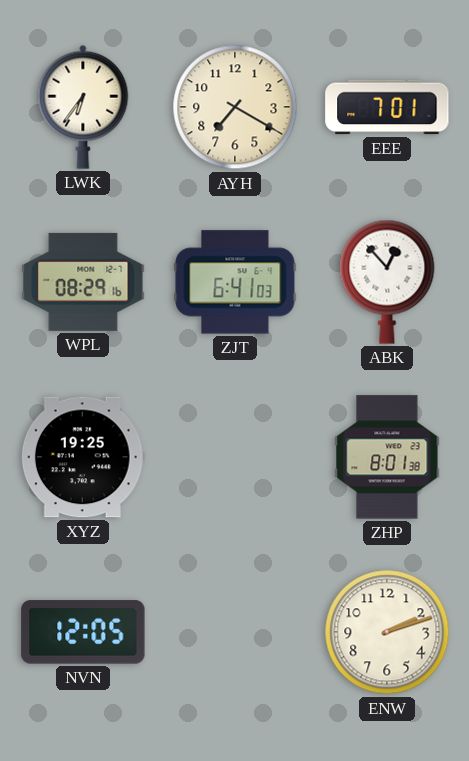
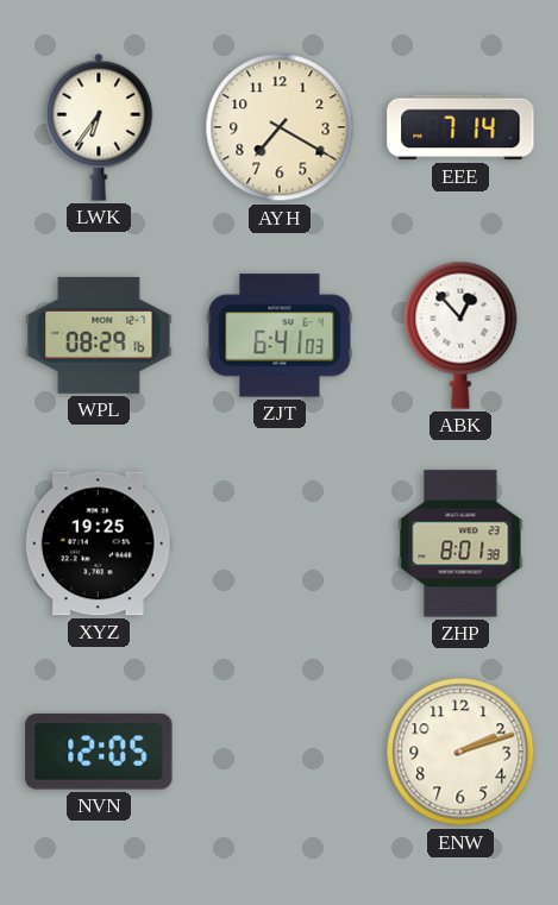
EEE: 7:01 -> 7:14
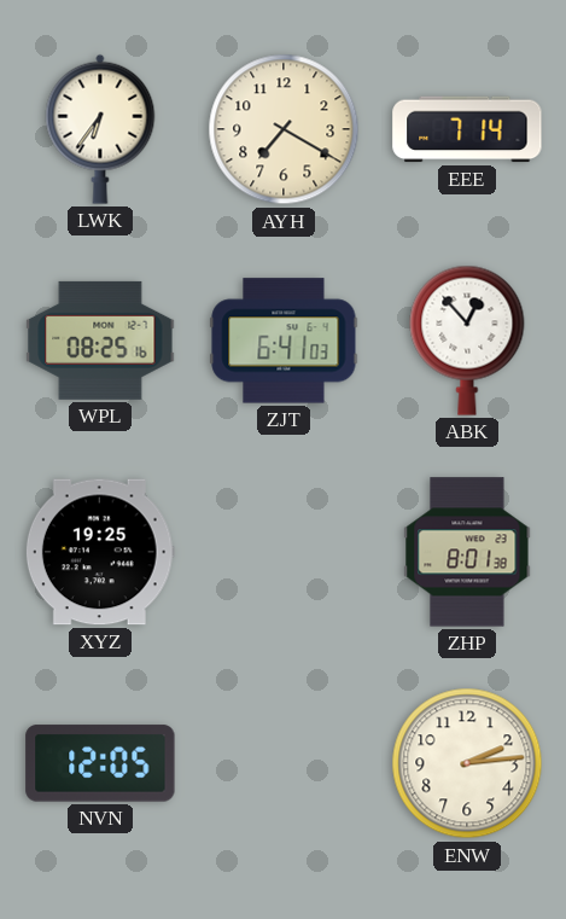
WPL: 08:29 -> 08:25
ENW: 2:12 -> 2:14
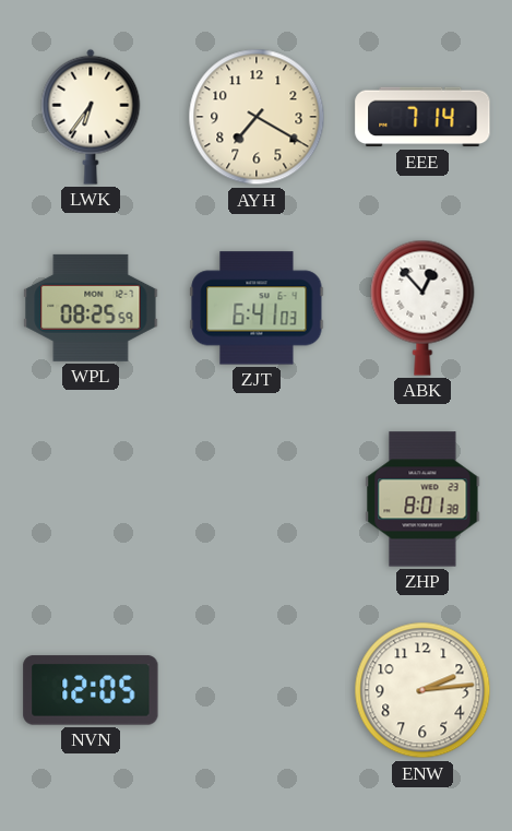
WPL: 08:25:16 -> 08:25:59
XYZ: 19:25 -> none
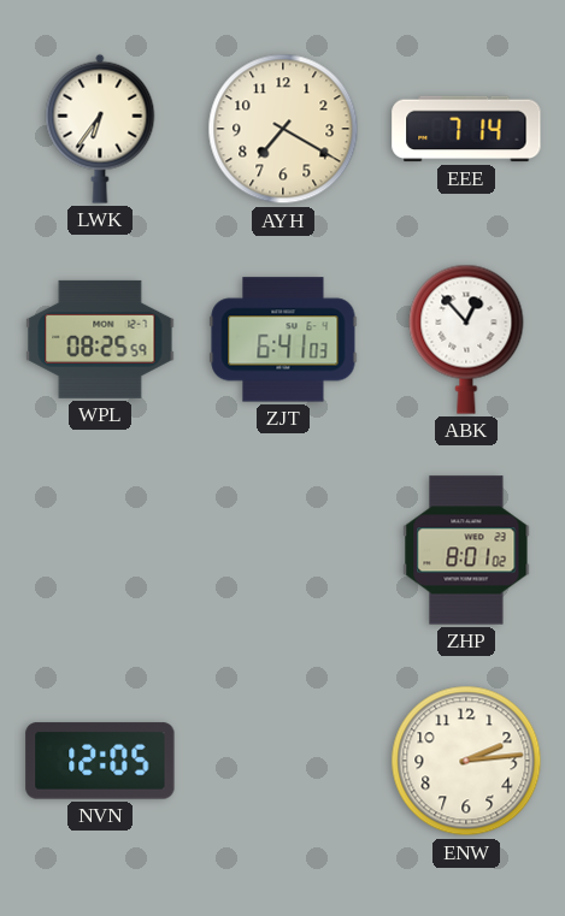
ZHP: 8:01:38 -> 8:01:02
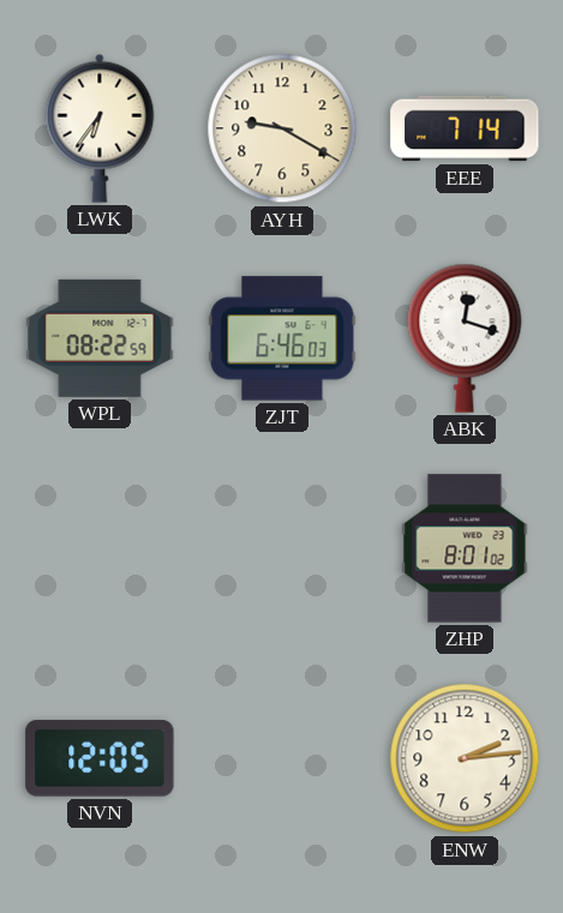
AYH: 7:20 -> 9:20
WPL: 08:25 -> 08:22
ZJT: 6:41 -> 6:46
ABK: 12:53 -> 12:18
